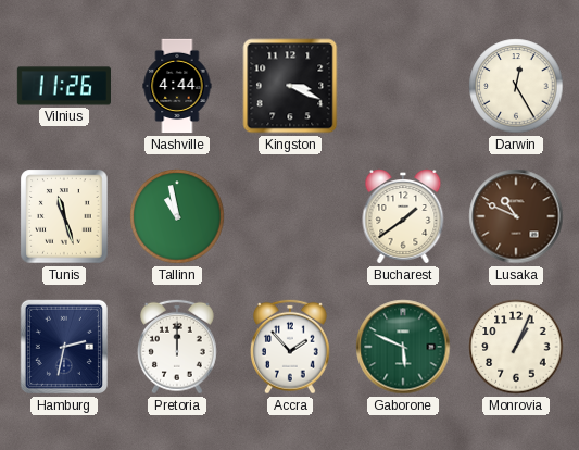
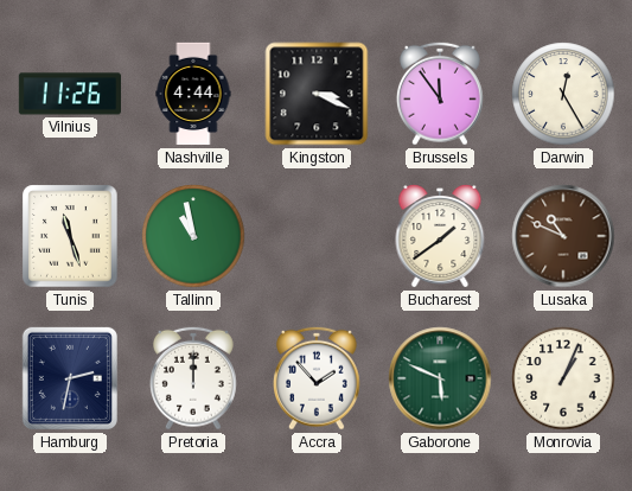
Brussels: none -> 11:54
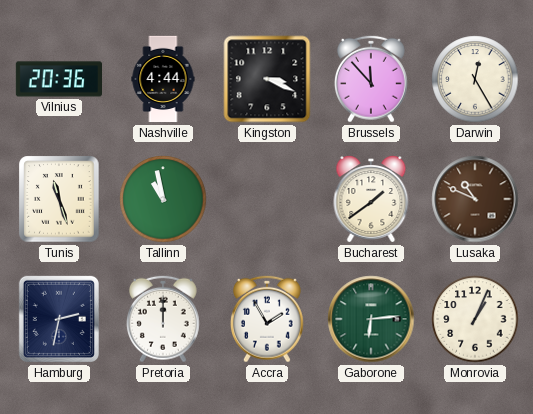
Vilnius: 11:26 -> 20:36
Brussels: 11:54 -> 11:53
Accra: 1:53 -> 1:55
Gaborone: 5:49 -> 6:14
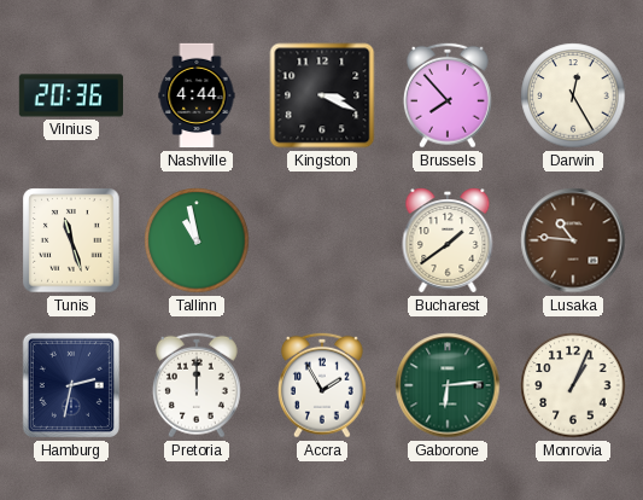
Brussels: 11:53 -> 7:53
Lusaka: 10:49 -> 10:46
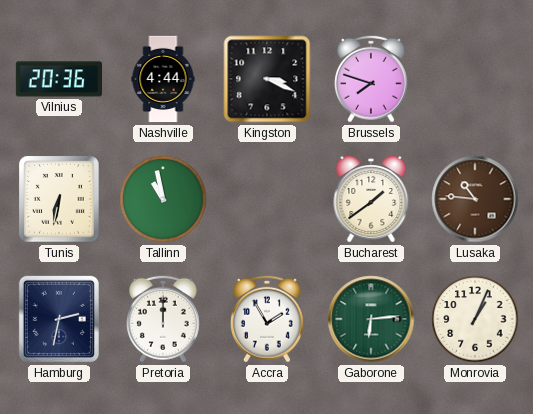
Brussels: 7:53 -> 7:48
Darwin: 12:25 -> none
Tunis: 11:27 -> 6:32
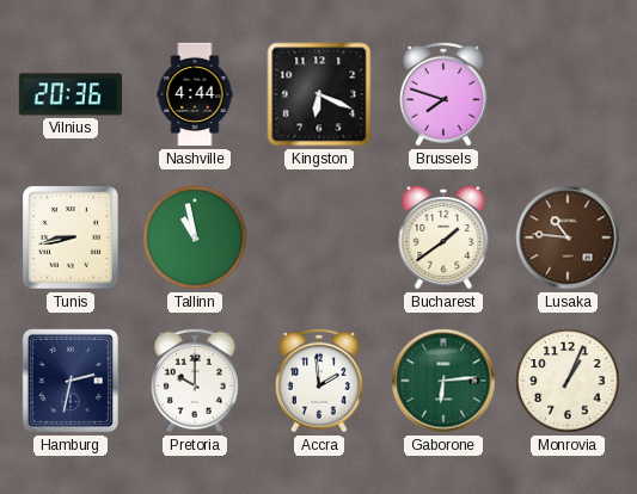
Kingston: 3:19 -> 6:19
Tunis: 6:32 -> 8:43
Pretoria: 12:00 -> 10:00
Accra: 1:55 -> 1:59
